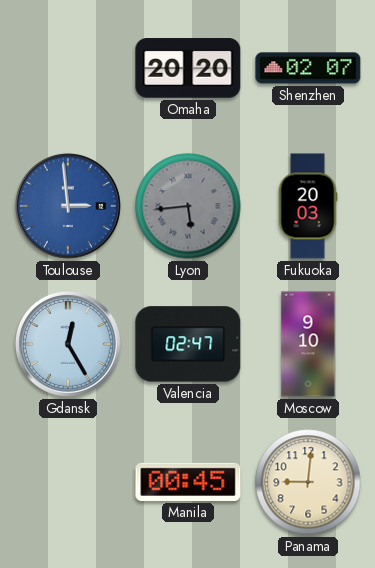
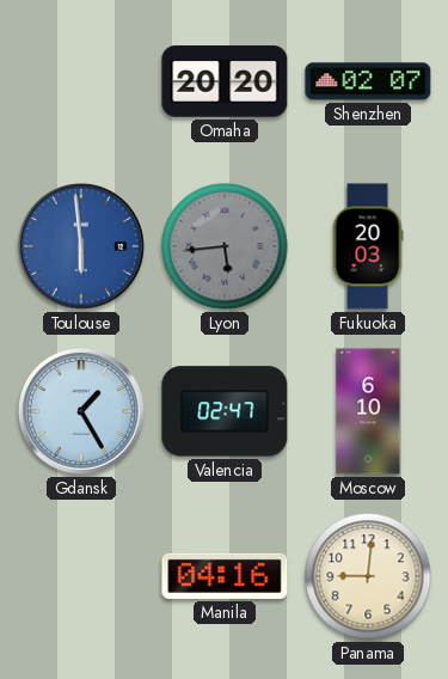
Toulouse: 2:59 -> 5:59
Gdansk: 12:25 -> 1:25
Moscow: 9:10 -> 6:10
Manila: 00:45 -> 04:16
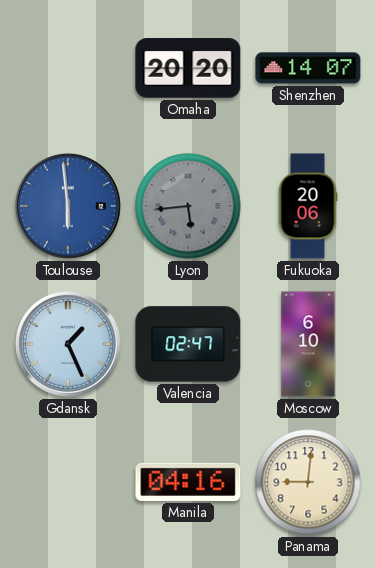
Shenzhen: 02:07 -> 14:07
Fukuoka: 20:03 -> 20:06
Gdansk: 1:25 -> 1:26
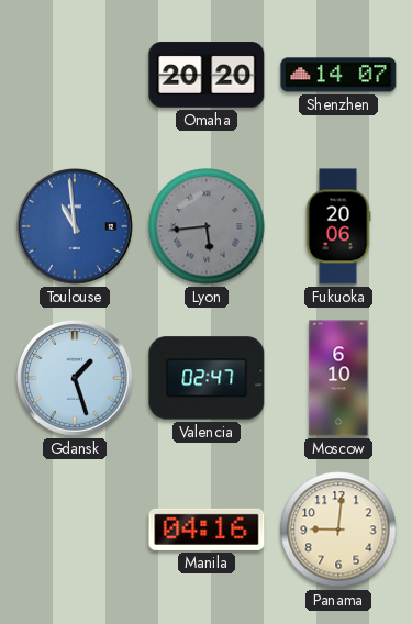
Toulouse: 5:59 -> 10:59
Gdansk: 1:26 -> 1:27
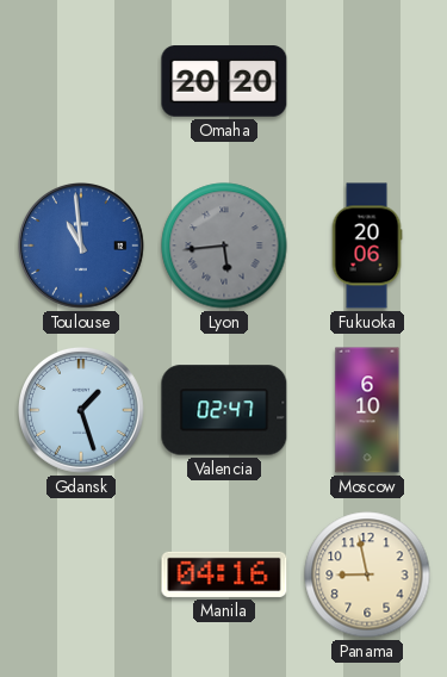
Shenzhen: 14:07 -> none
Panama: 9:01 -> 8:58
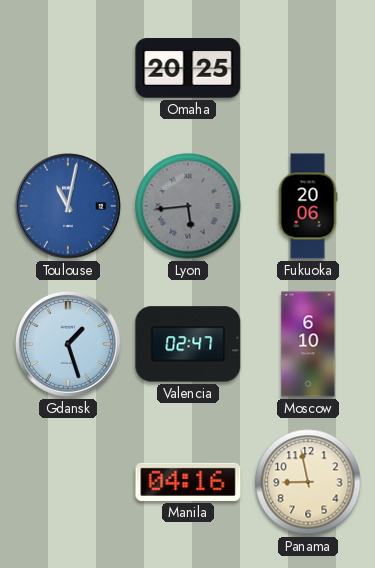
Omaha: 20:20 -> 20:25
Toulouse: 10:59 -> 11:02
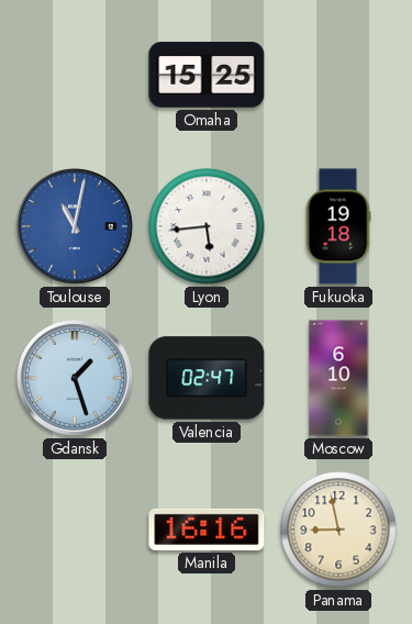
Omaha: 20:25 -> 15:25
Lyon dial: grey -> white
Fukuoka: 20:06 -> 19:18
Manila: 04:16 -> 16:16
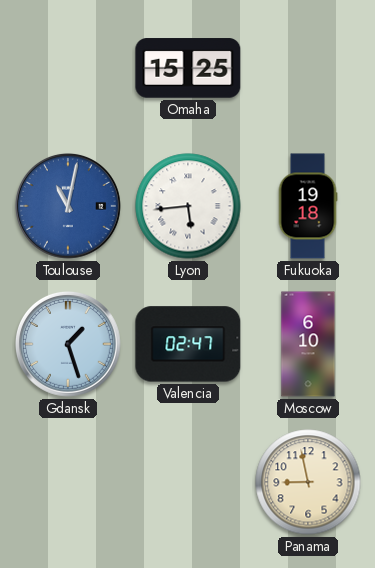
Manila: 16:16 -> none
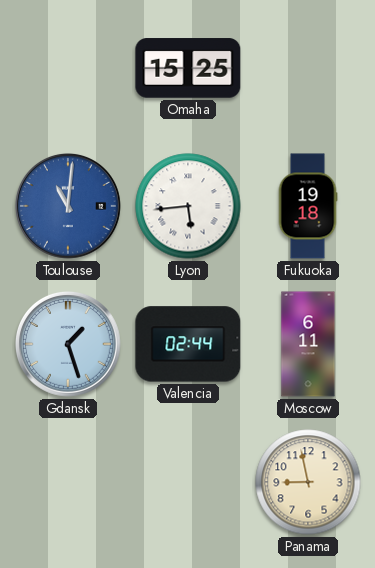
Toulouse: 11:02 -> 11:01
Valencia: 02:47 -> 02:44
Moscow: 6:10 -> 6:11
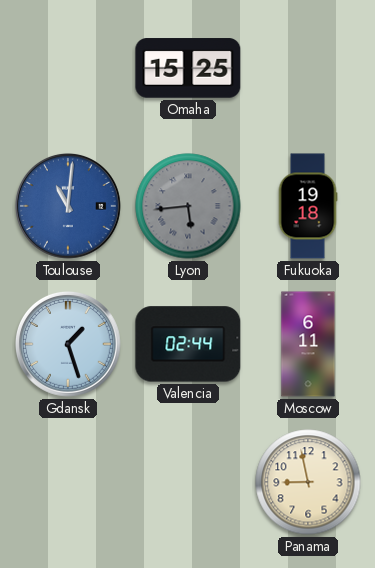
Lyon dial: white -> grey
